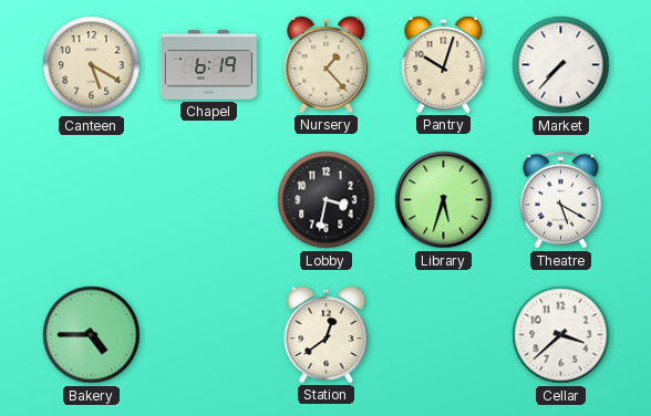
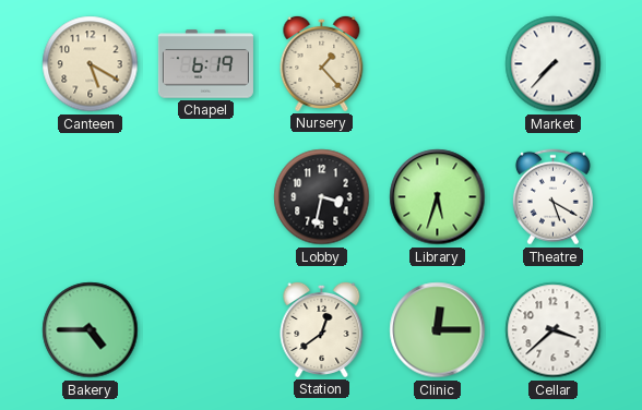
Pantry: 10:03 -> none
Clinic: none -> 12:15
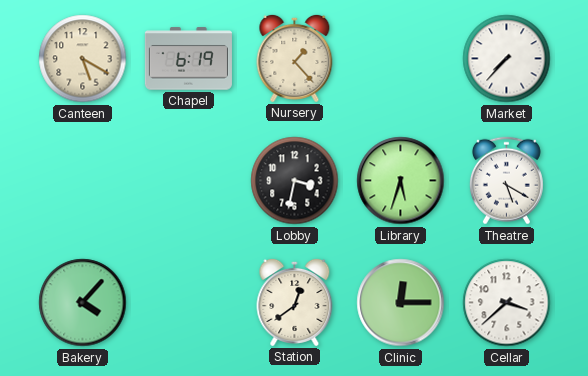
Bakery: 4:45 -> 4:07
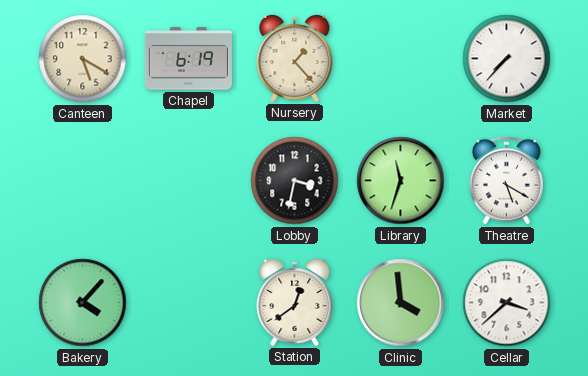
Library: 5:33 -> 11:33
Clinic: 12:15 -> 3:59
